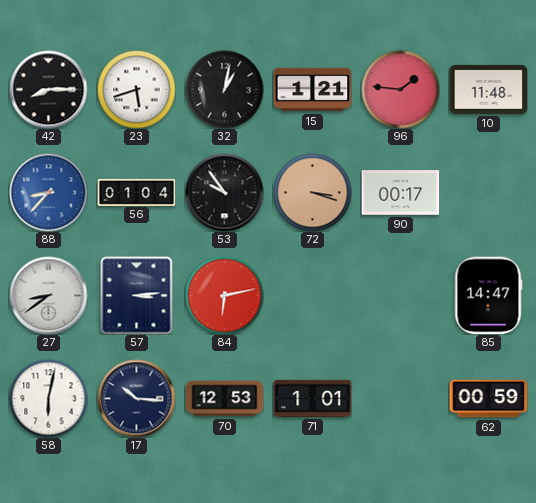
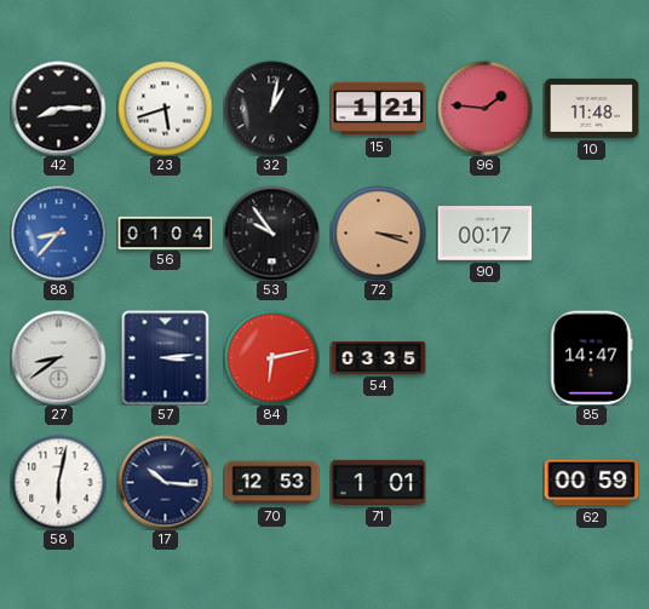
54: none -> 03:35
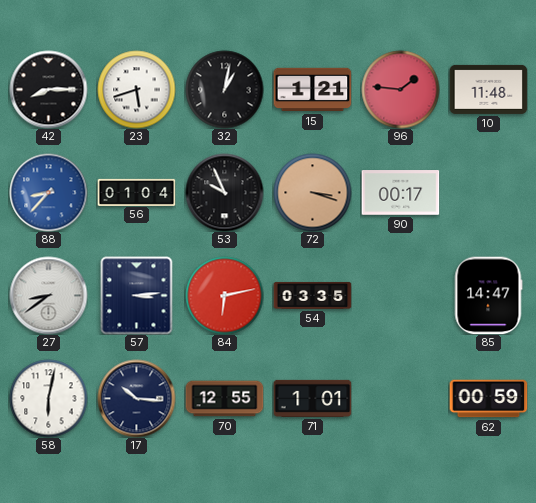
53: 9:54 -> 9:56
70: 12:53 -> 12:55
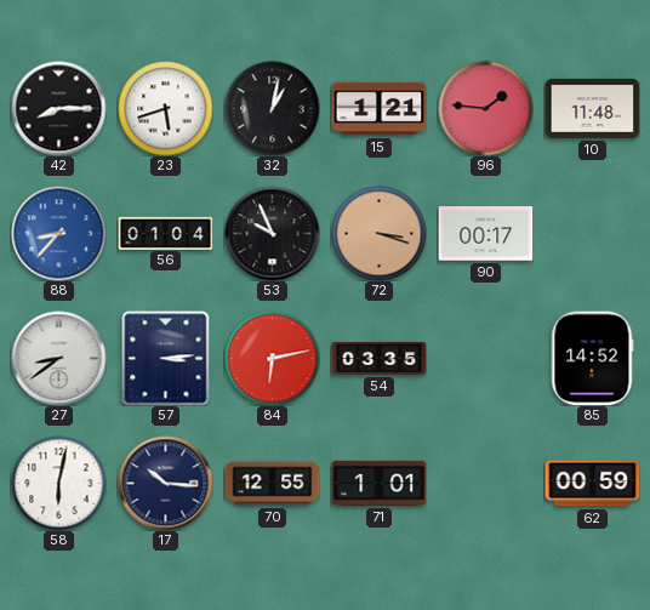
85: 14:47 -> 14:52
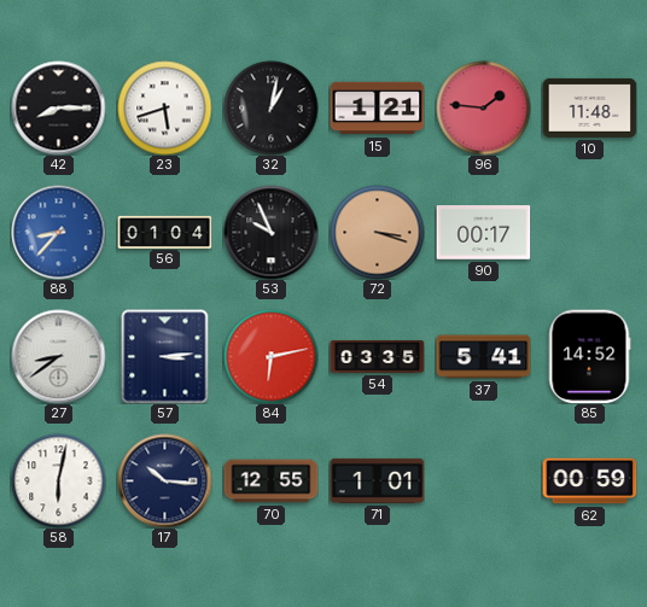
37: none -> 5:41
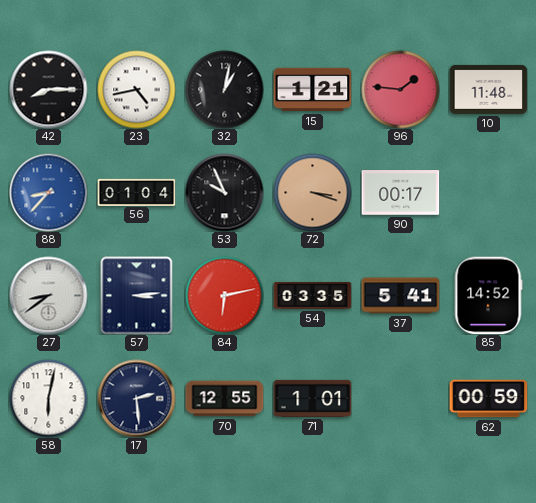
23: 5:42 -> 4:43
17: 10:16 -> 2:29
